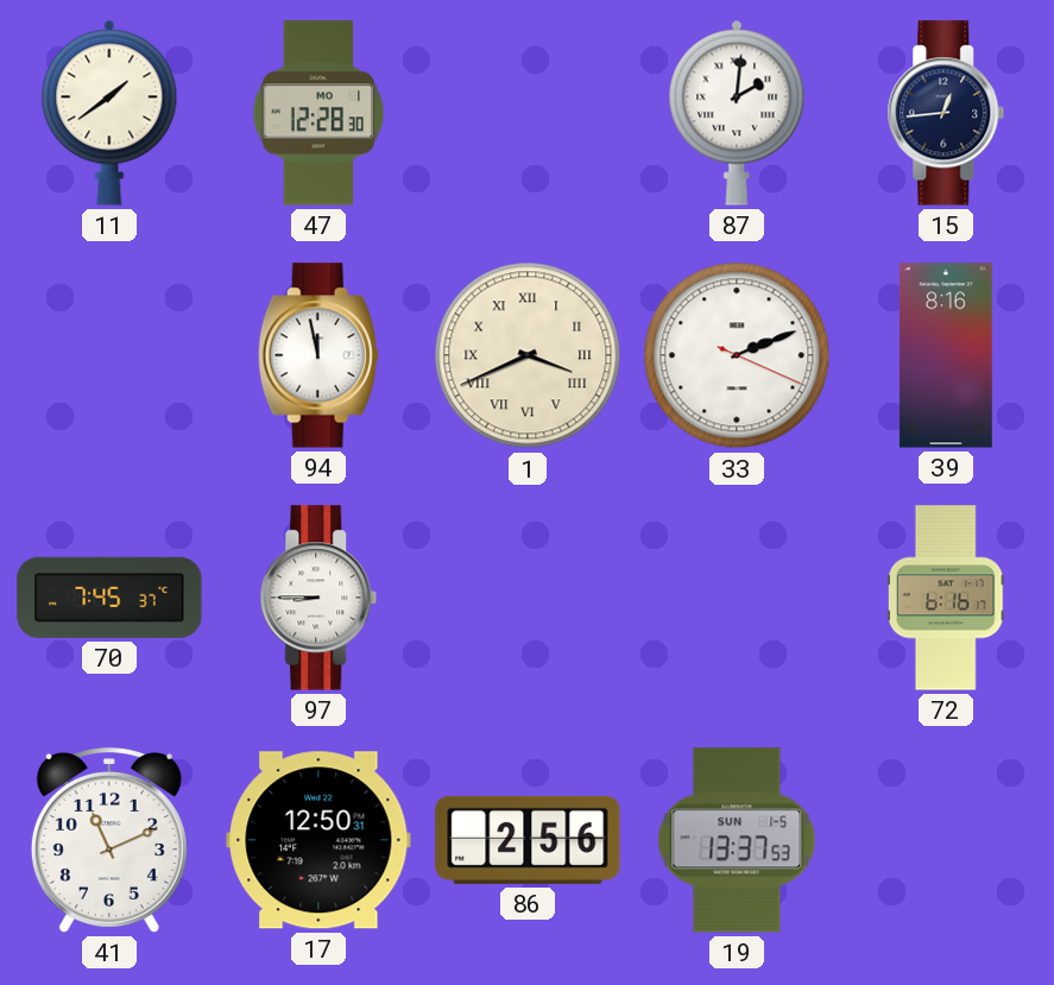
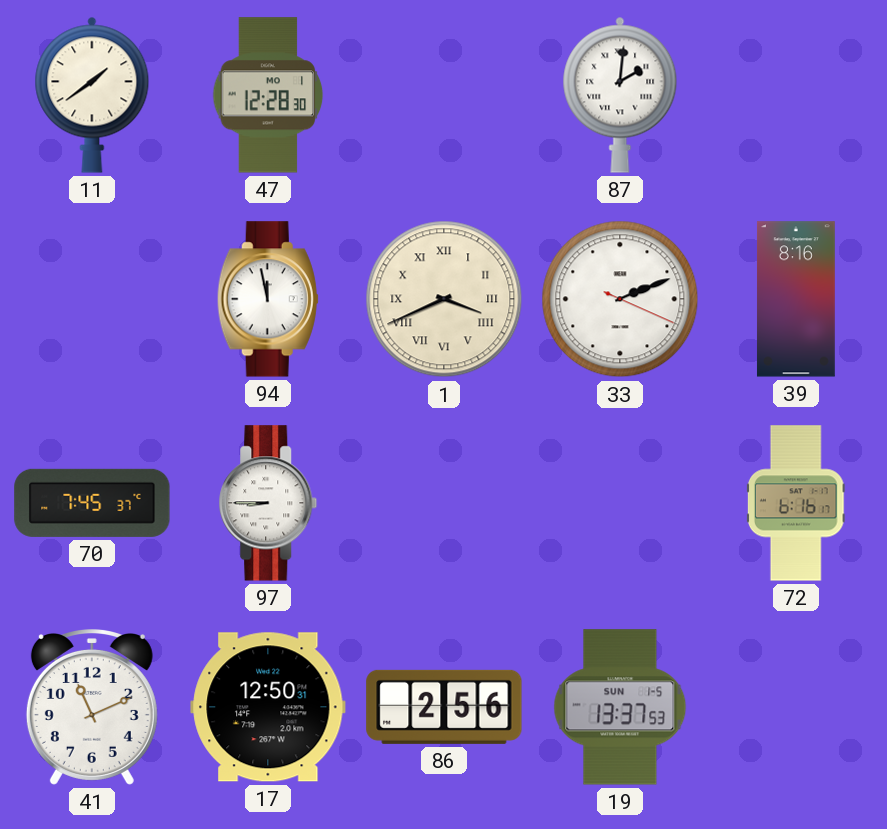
15: 12:44 -> none
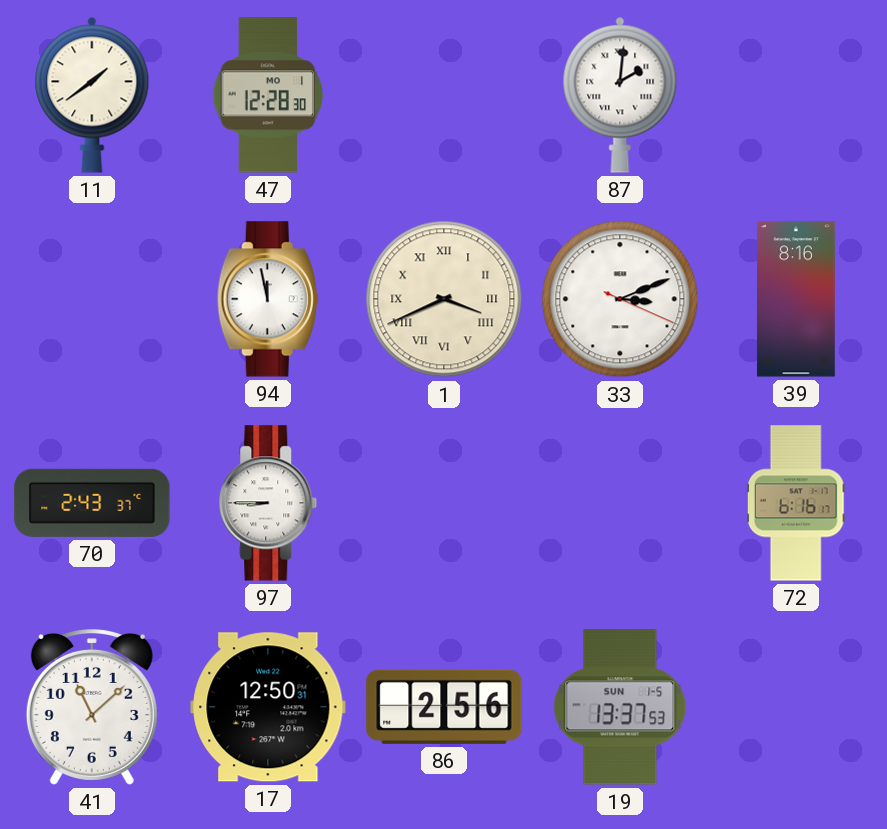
33: 2:11 -> 3:11
70: 7:45 -> 2:43
41: 11:11 -> 11:08
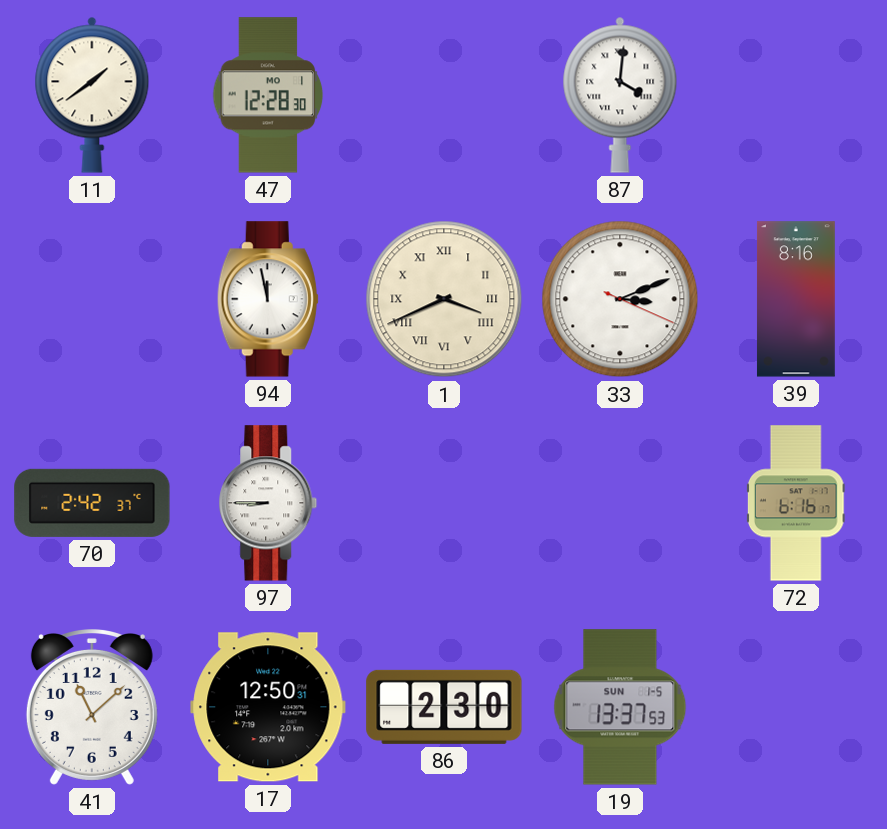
87: 2:01 -> 4:01
70: 2:43 -> 2:42
86: 2:56 -> 2:30
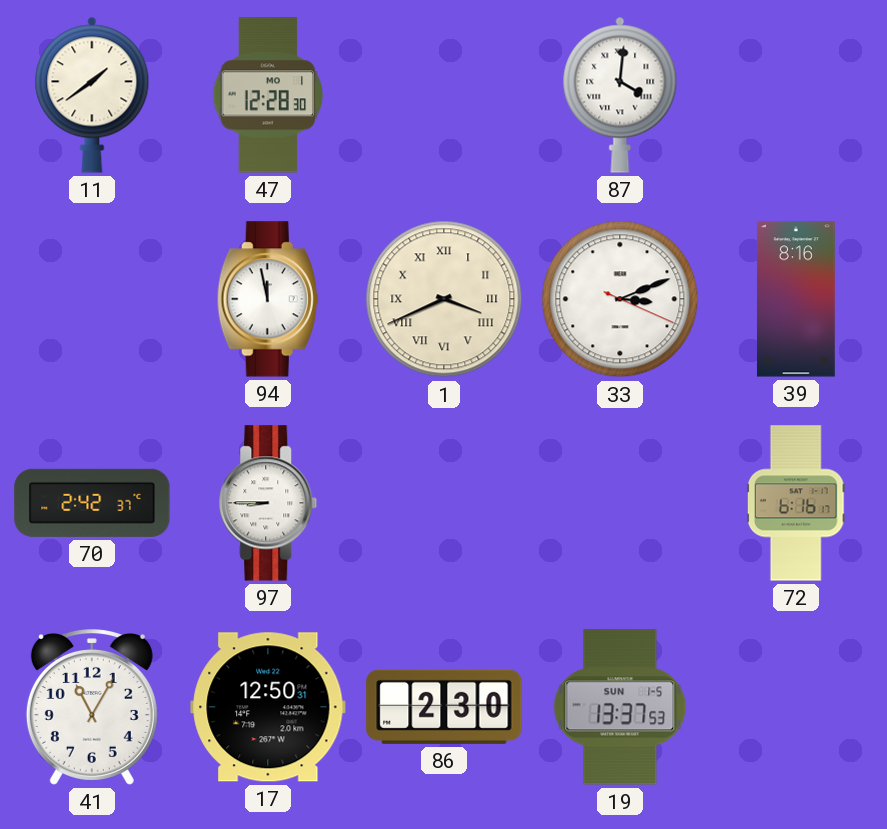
41: 11:08 -> 11:05
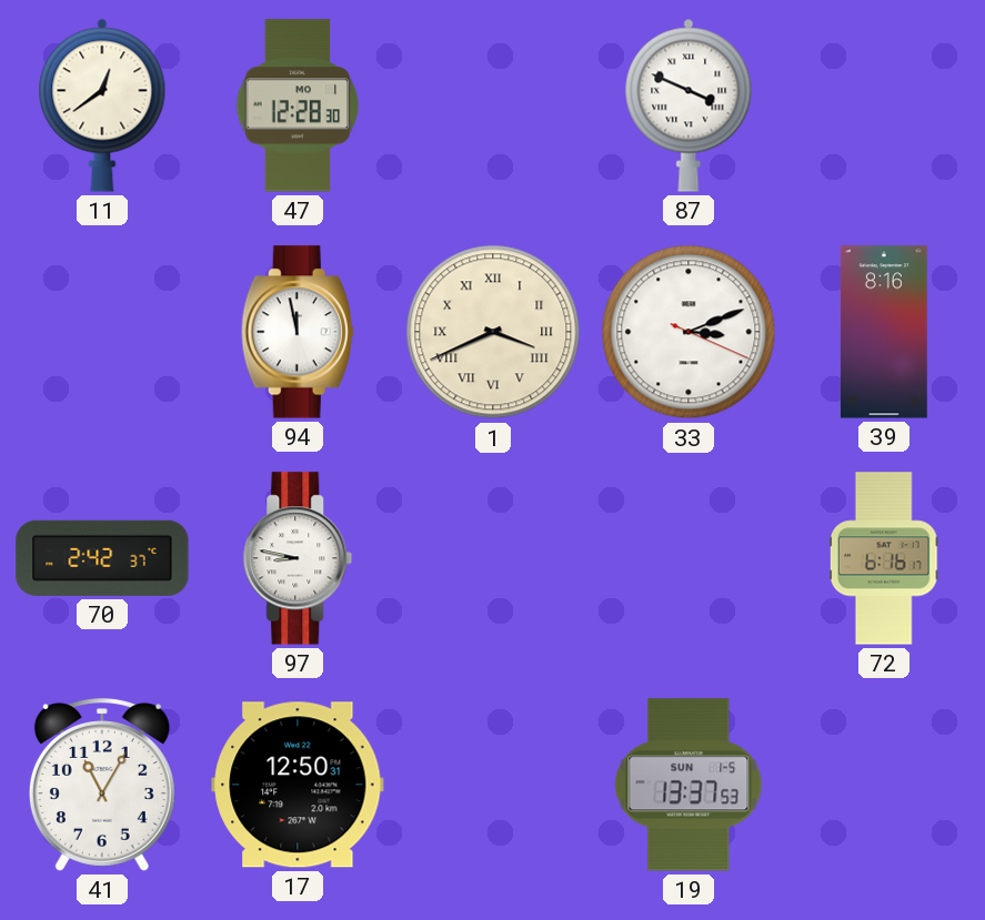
11: 1:39 -> 12:39
87: 4:01 -> 3:49
97: 8:45 -> 8:47
86: 2:30 -> none
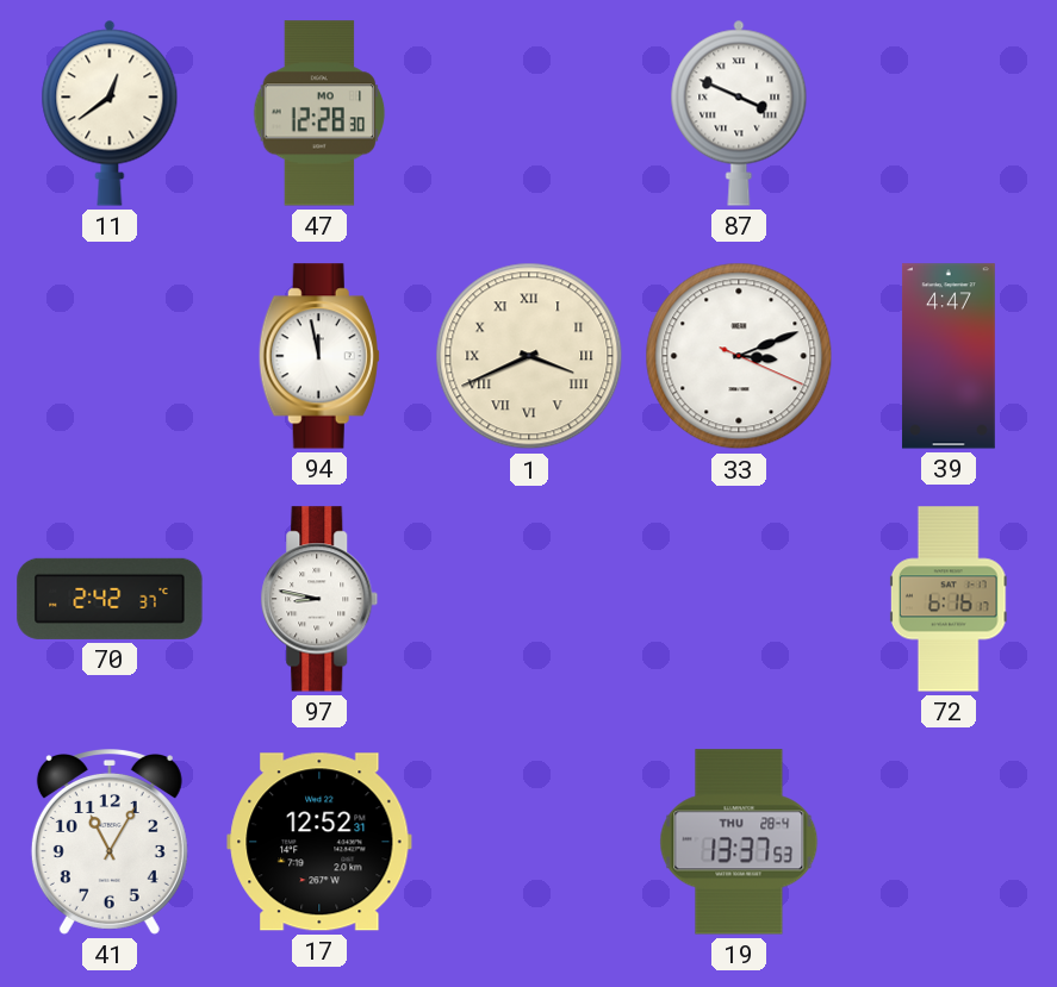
39: 8:16 -> 4:47
17: 12:50 -> 12:52
19 date: SUN 1-5 -> THU 28-4
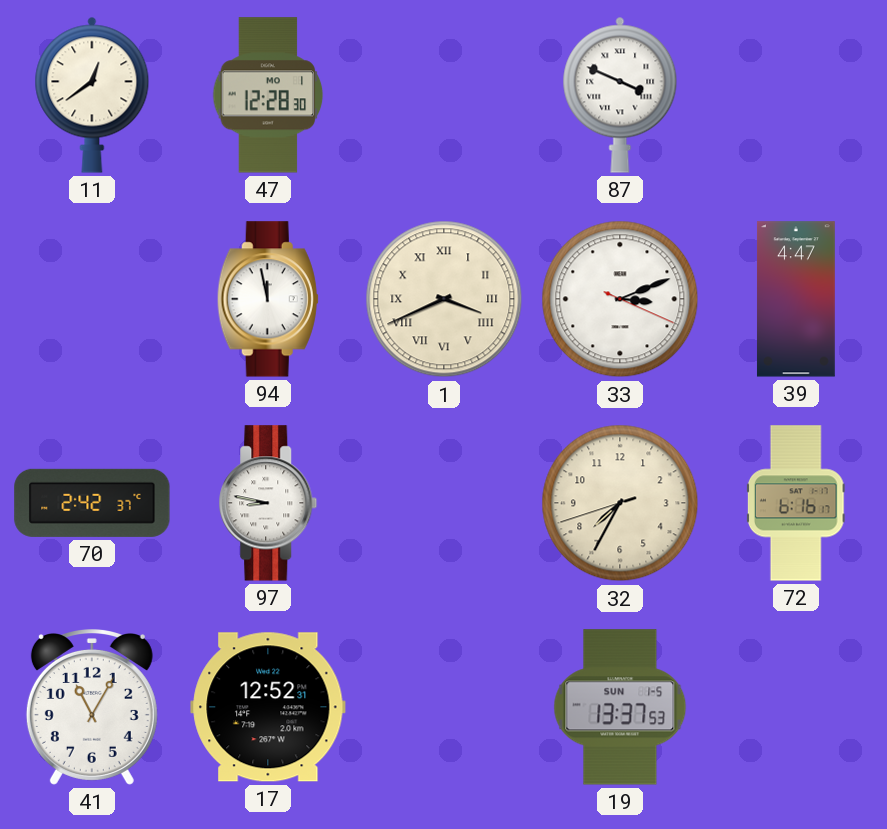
32: none -> 7:34
19 date: THU 28-4 -> SUN 1-5
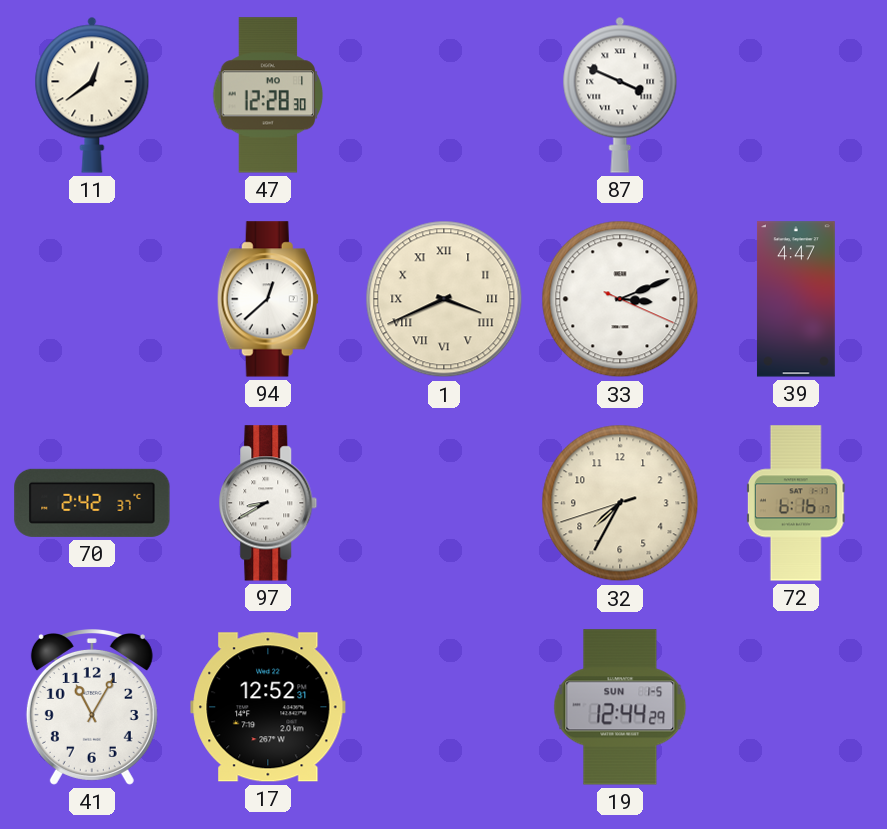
94: 11:58 -> 12:38
97: 8:47 -> 8:40
19: 13:37 -> 12:44
